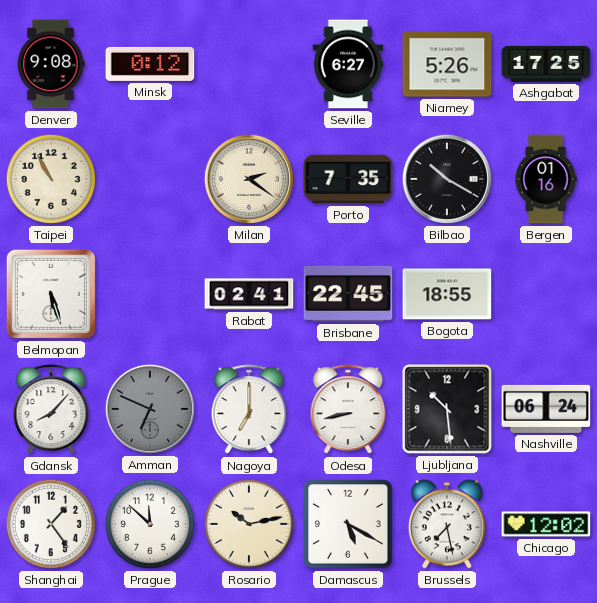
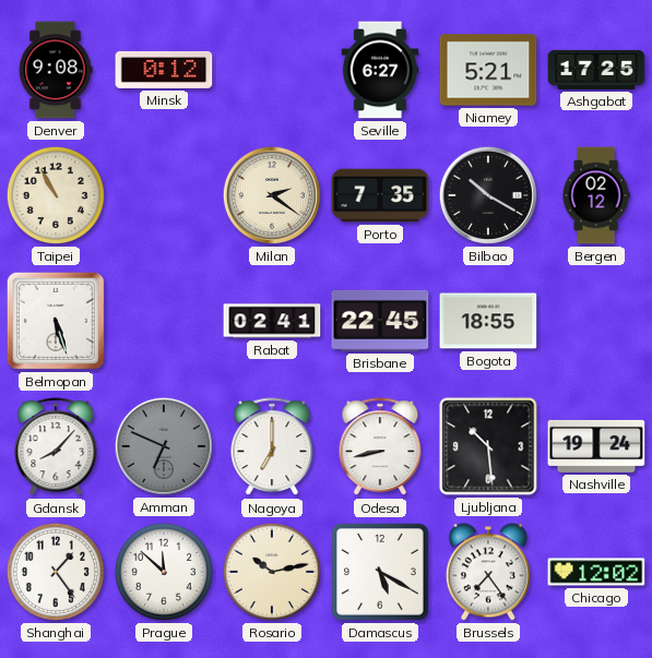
Niamey: 5:26 -> 5:21
Bergen: 01:16 -> 02:12
Nashville: 06:24 -> 19:24
Brussels: 7:28 -> 7:24
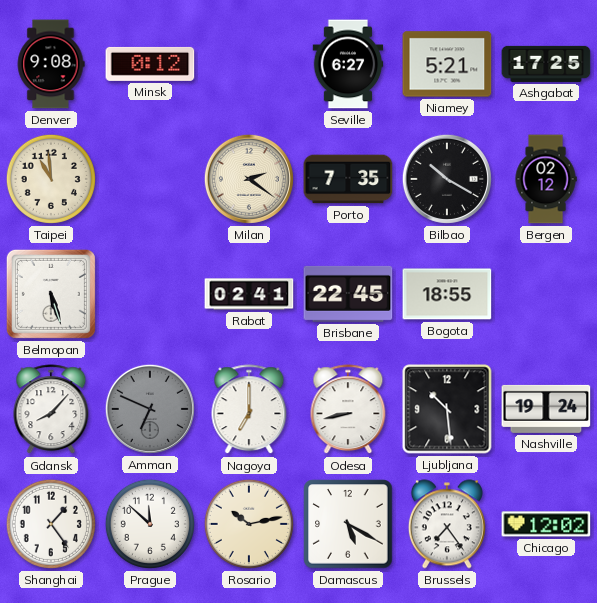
Taipei: 10:55 -> 10:59
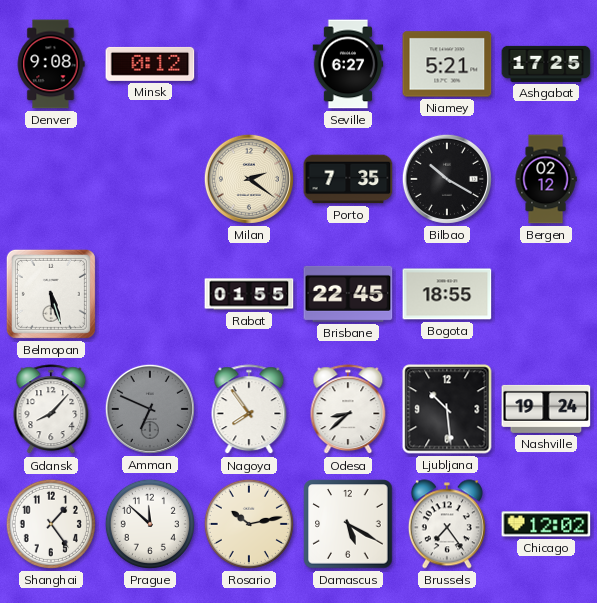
Taipei: 10:59 -> none
Rabat: 02:41 -> 01:55
Nagoya: 7:00 -> 7:54
Odesa: 8:43 -> 8:38
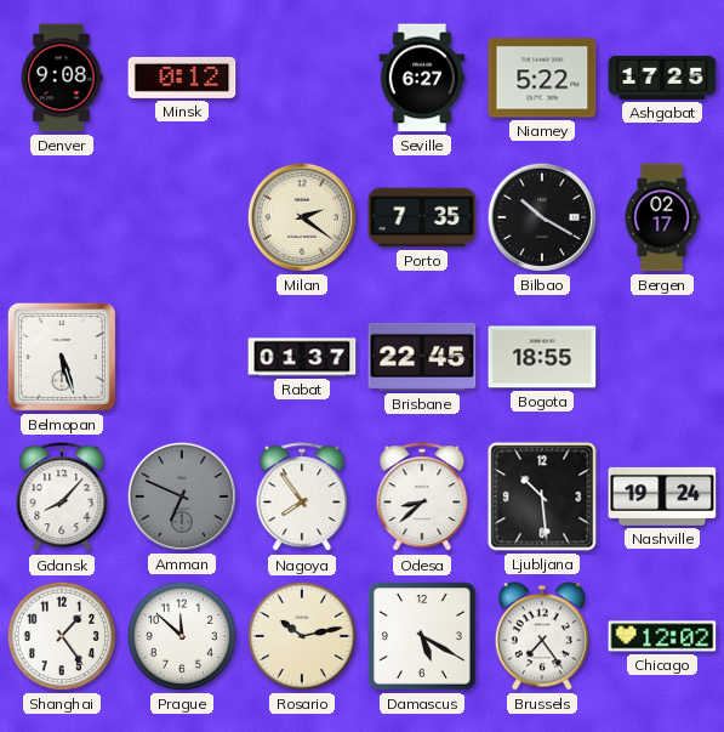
Niamey: 5:21 -> 5:22
Bergen: 02:12 -> 02:17
Rabat: 01:55 -> 01:37
